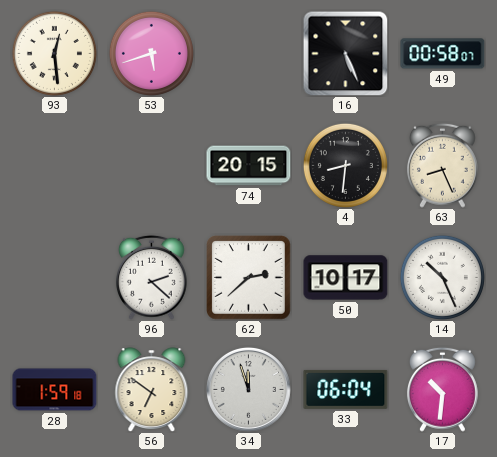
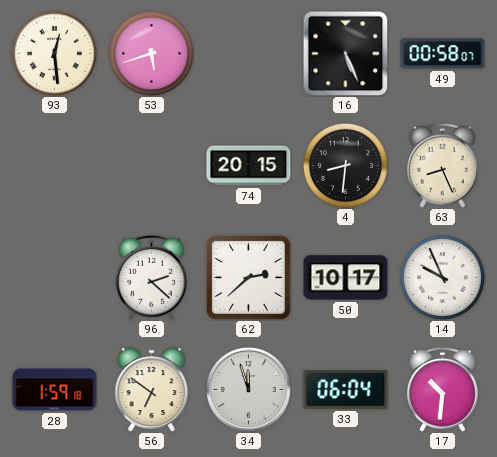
14: 10:26 -> 9:56
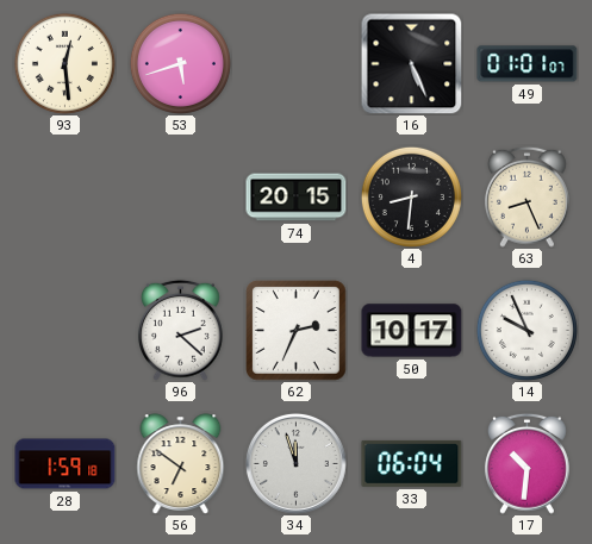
49: 00:58 -> 01:01
62: 2:38 -> 2:34
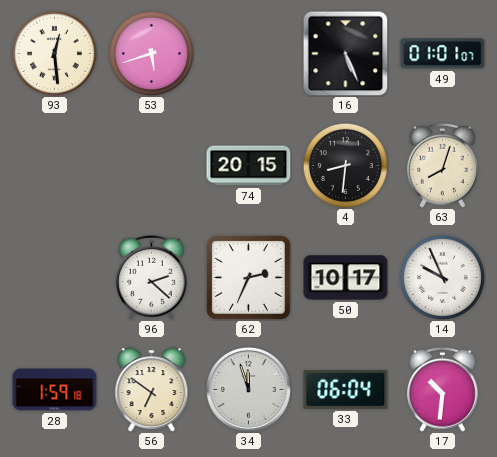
63: 8:26 -> 8:03
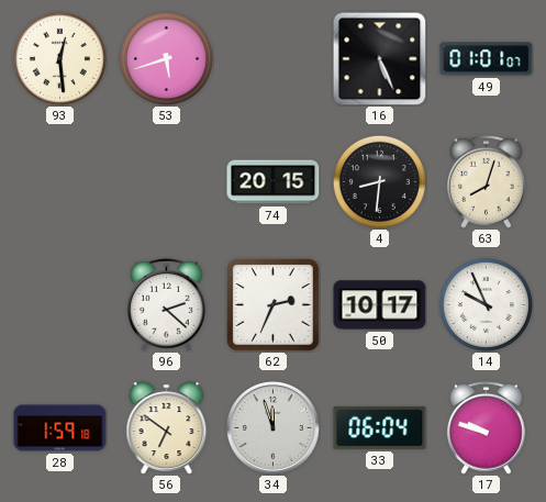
17: 10:31 -> 9:48
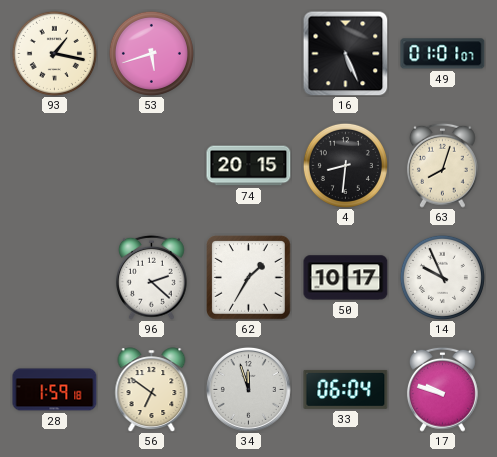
93: 12:29 -> 1:17
62: 2:34 -> 1:35
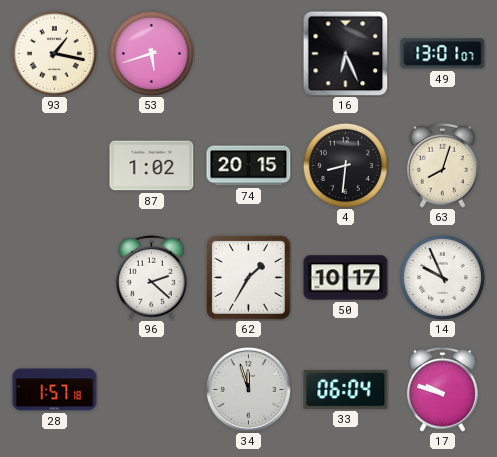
16: 5:26 -> 6:26
49: 01:01 -> 13:01
87: none -> 1:02
28: 1:59 -> 1:57
56: 6:51 -> none
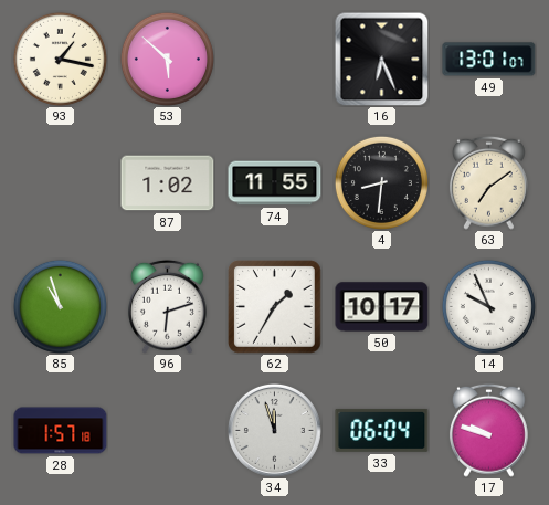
53: 5:42 -> 5:52
74: 20:15 -> 11:55
63: 8:03 -> 7:09
85: none -> 10:57
96: 2:22 -> 6:12
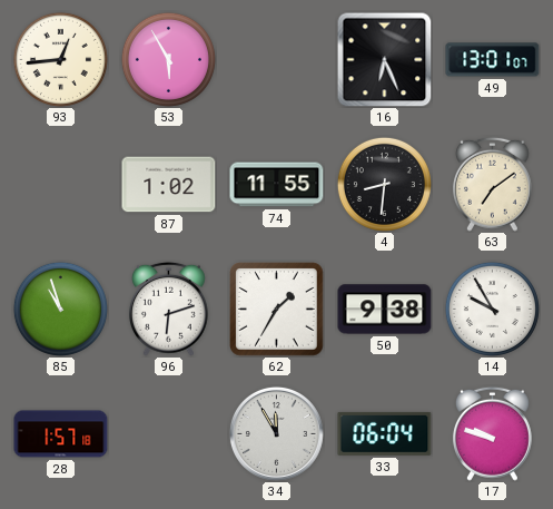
93: 1:17 -> 12:44
53: 5:52 -> 5:55
50: 10:17 -> 9:38
14: 9:56 -> 9:55
34: 11:57 -> 11:55
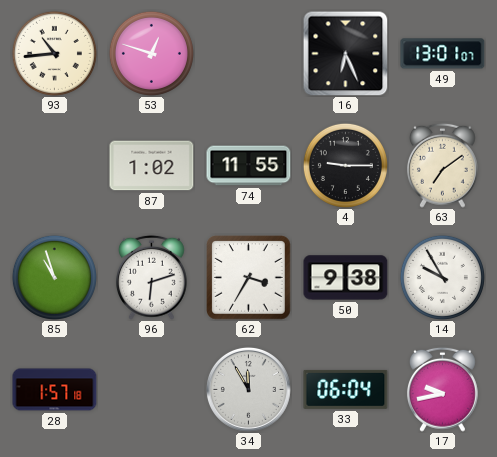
93: 12:44 -> 10:44
53: 5:55 -> 12:48
4: 8:31 -> 9:15
62: 1:35 -> 3:35
17: 9:48 -> 9:43
